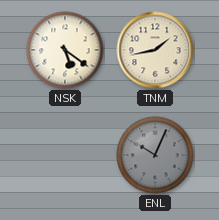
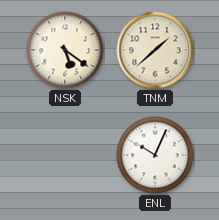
TNM: 1:43 -> 1:38
ENL dial: grey -> white
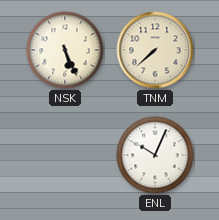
NSK: 5:21 -> 5:26
TNM: 1:38 -> 7:38
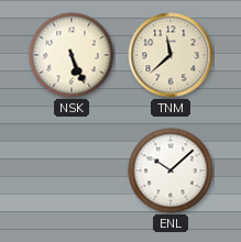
TNM: 7:38 -> 11:38
ENL: 10:04 -> 10:08
